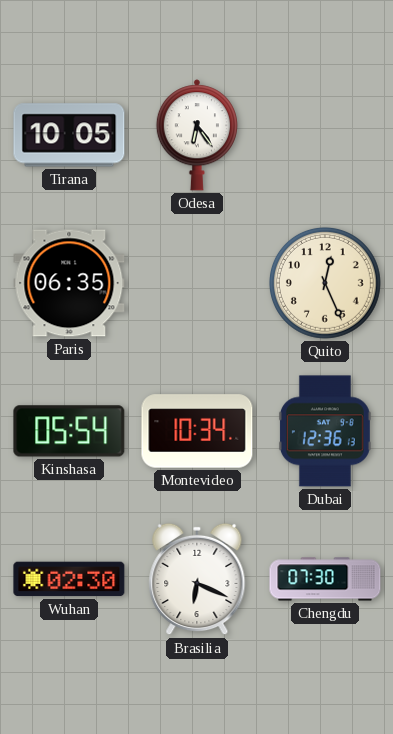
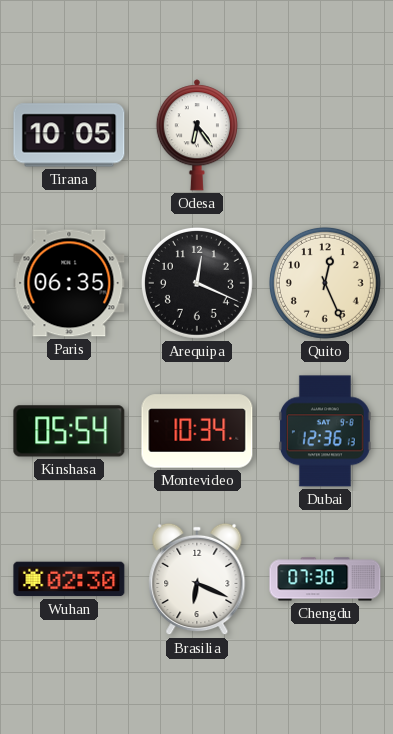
Arequipa: none -> 12:19
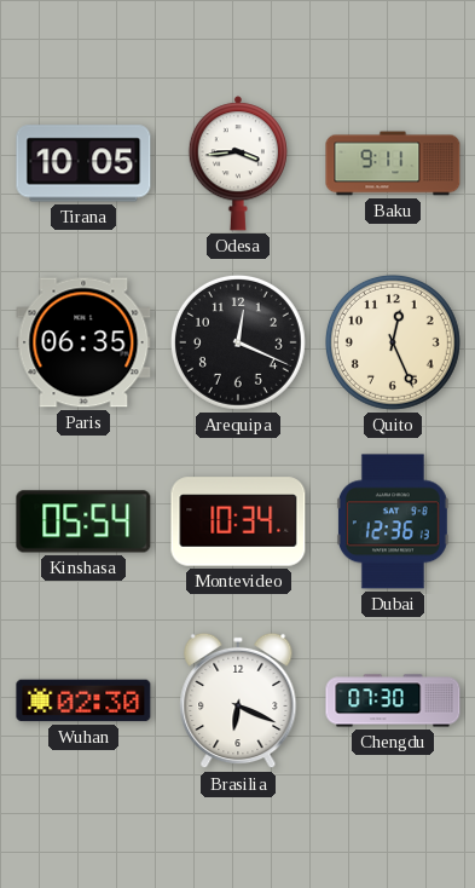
Odesa: 6:24 -> 3:44
Baku: none -> 9:11
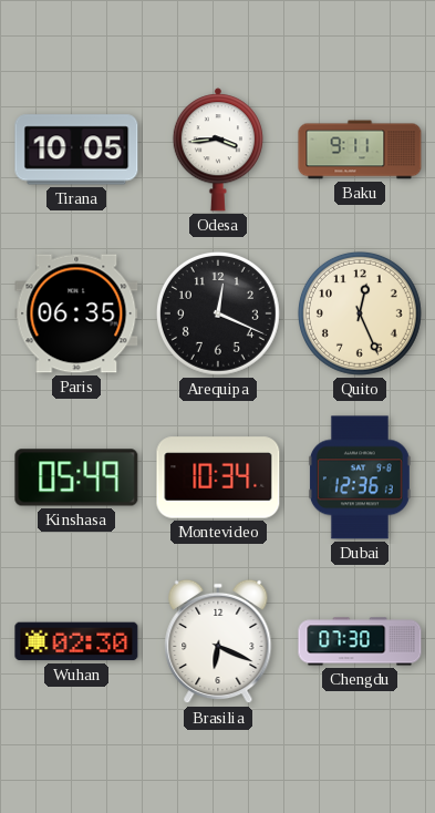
Kinshasa: 05:54 -> 05:49
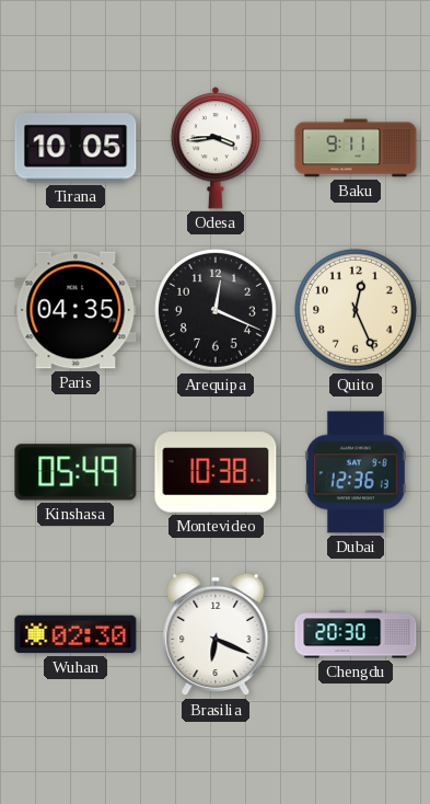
Paris: 06:35 -> 04:35
Montevideo: 10:34 -> 10:38
Chengdu: 07:30 -> 20:30
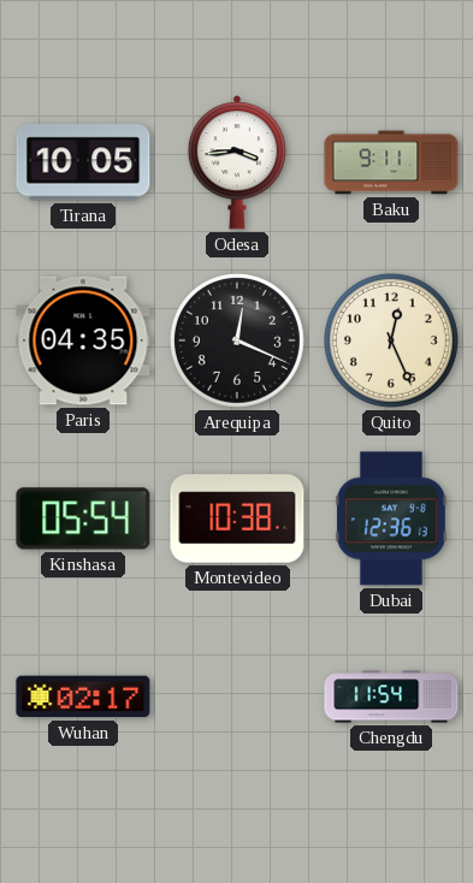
Kinshasa: 05:49 -> 05:54
Wuhan: 02:30 -> 02:17
Brasilia: 6:19 -> none
Chengdu: 20:30 -> 11:54
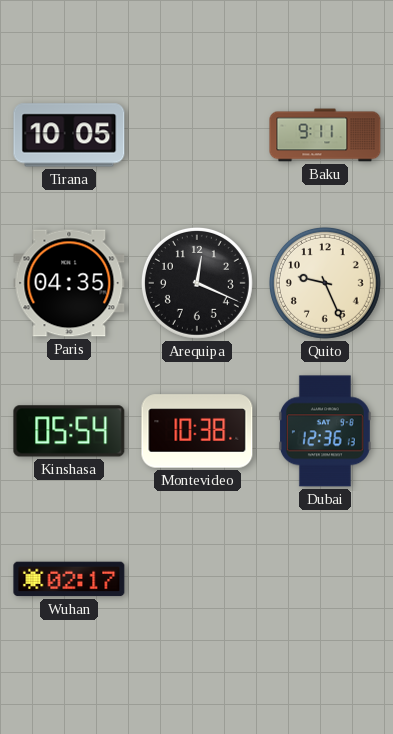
Odesa: 3:44 -> none
Quito: 12:26 -> 9:26
Chengdu: 11:54 -> none
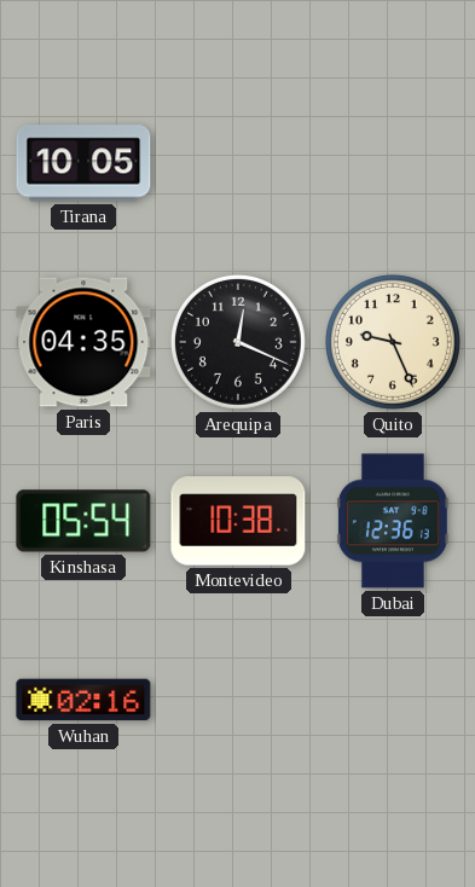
Baku: 9:11 -> none
Wuhan: 02:17 -> 02:16
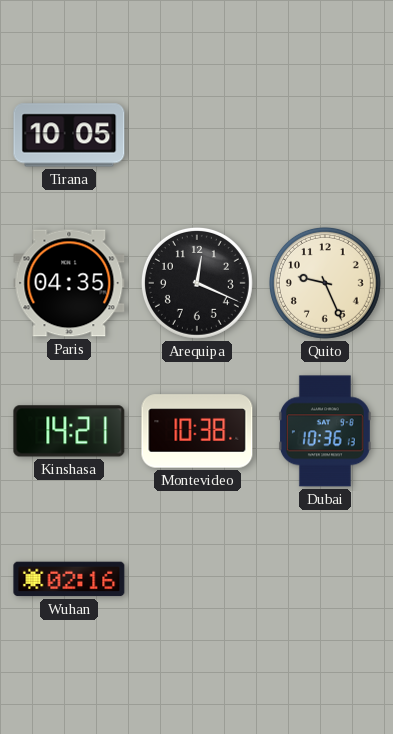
Kinshasa: 05:54 -> 14:21
Dubai: 12:36 -> 10:36
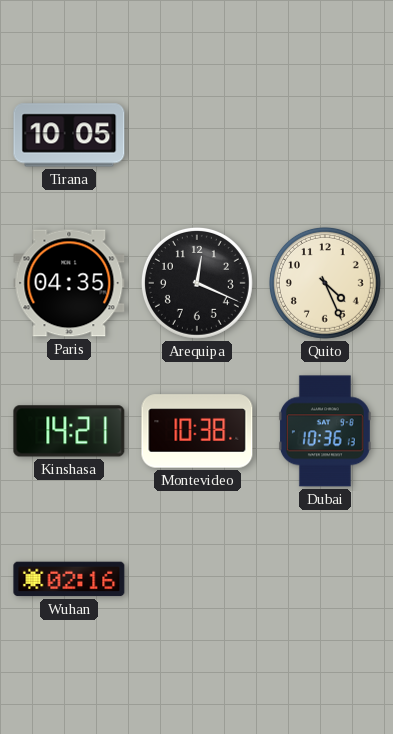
Quito: 9:26 -> 4:26
